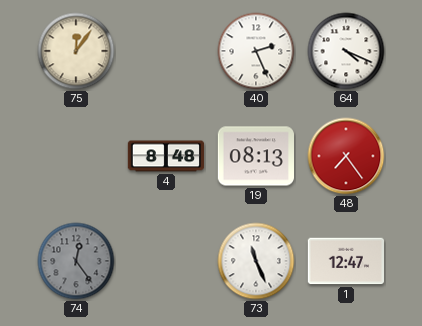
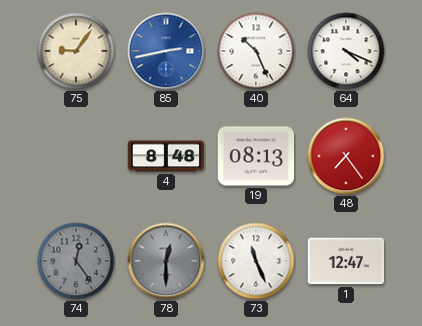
75: 12:06 -> 9:06
85: none -> 2:43
40: 2:26 -> 10:26
78: none -> 12:30
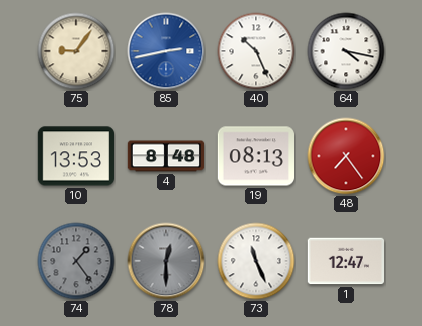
64: 4:19 -> 4:17
10: none -> 13:53
74: 12:24 -> 1:24
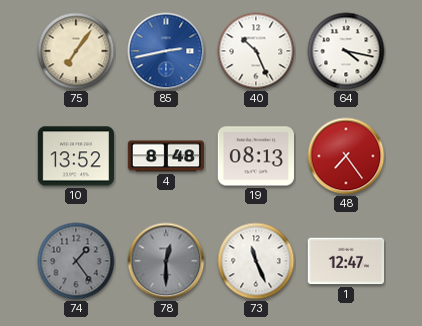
75: 9:06 -> 7:06
10: 13:53 -> 13:52
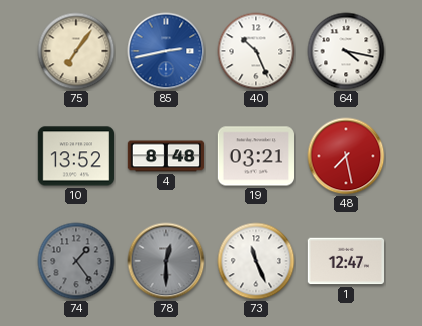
19: 08:13 -> 03:21
48: 7:24 -> 7:28
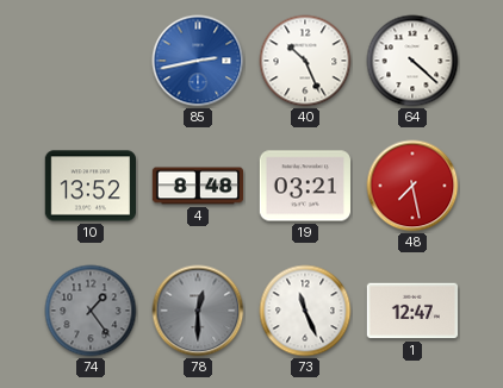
75: 7:06 -> none
64: 4:17 -> 4:22
